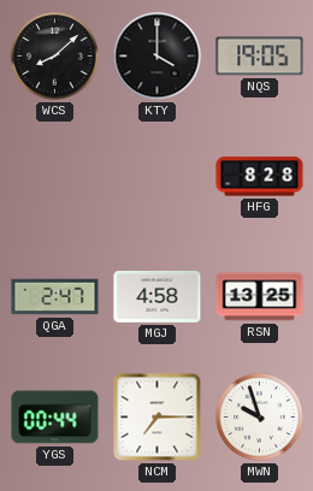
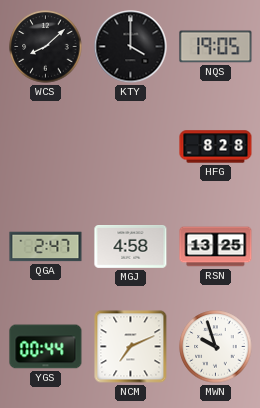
NCM: 7:15 -> 7:11
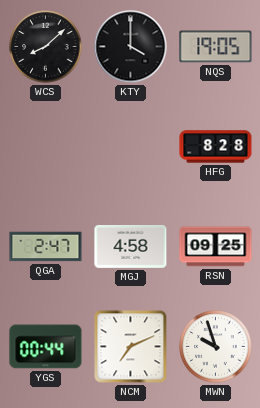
RSN: 13:25 -> 09:25
